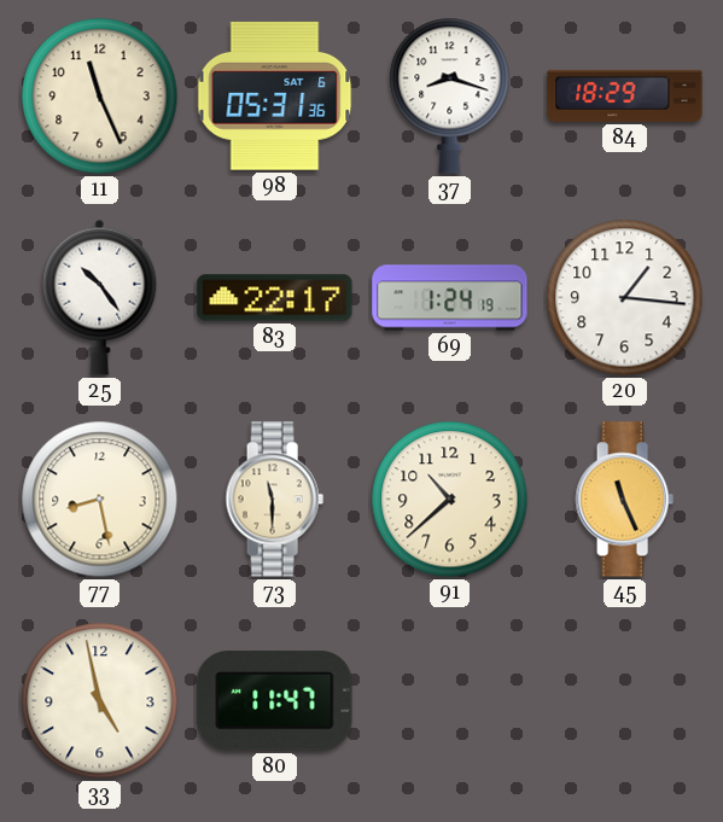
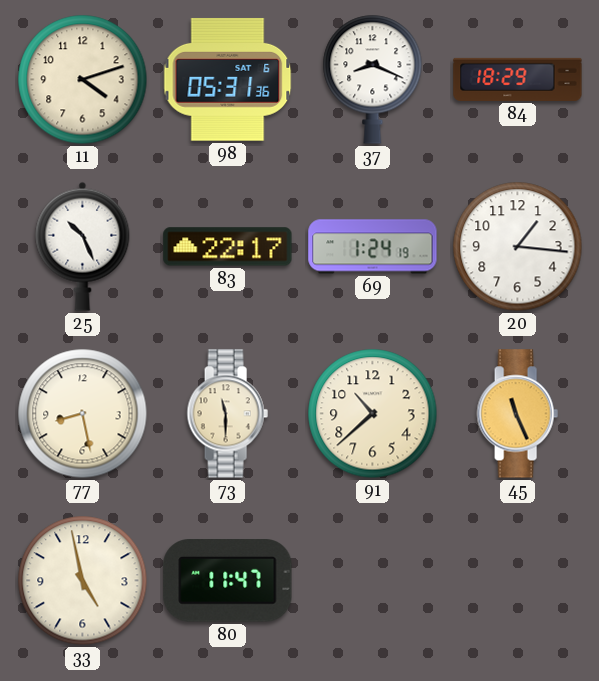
11: 11:26 -> 4:12
37: 8:18 -> 8:19
25: 10:24 -> 10:26
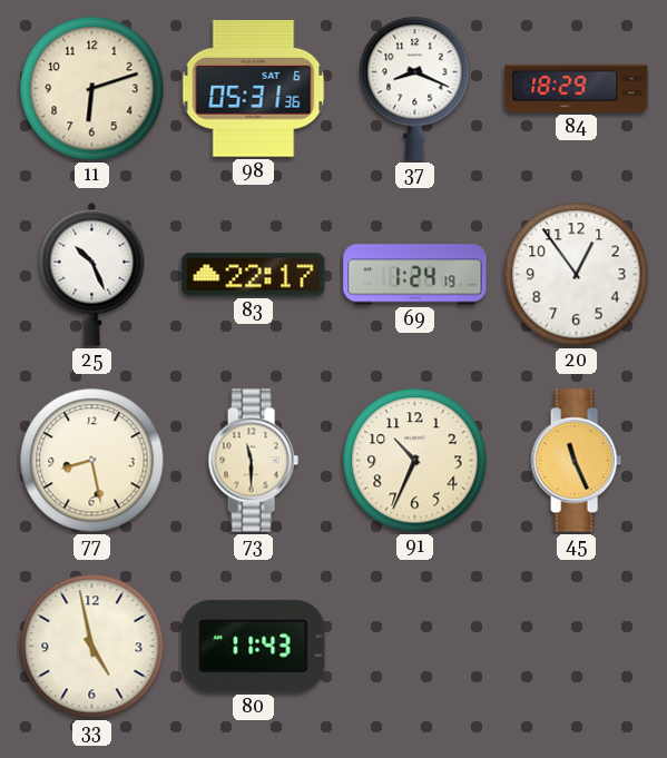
11: 4:12 -> 6:12
20: 1:16 -> 12:54
91: 10:38 -> 10:34
80: 11:47 -> 11:43
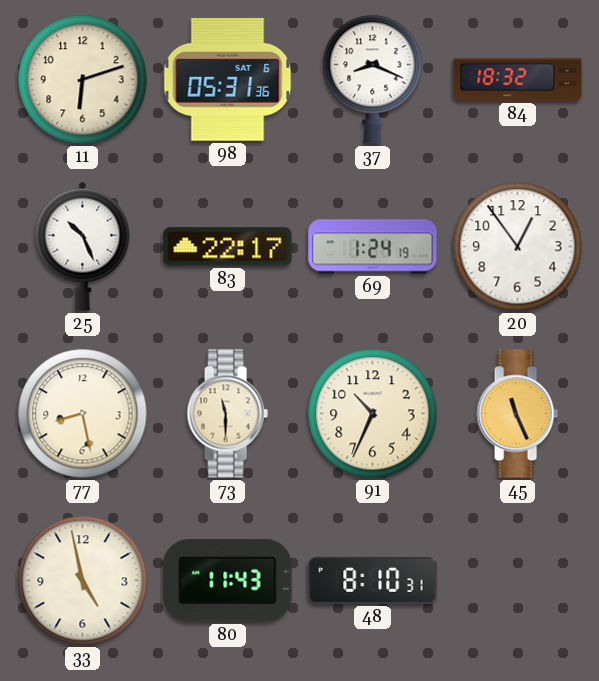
84: 18:29 -> 18:32
48: none -> 8:10
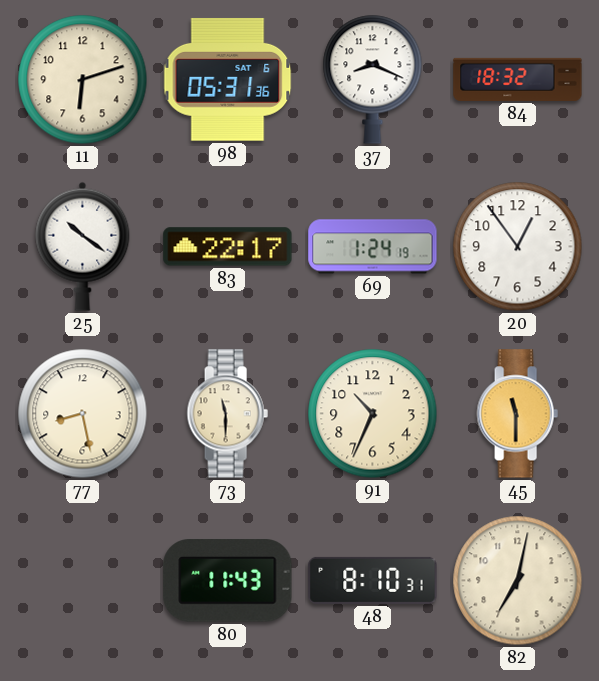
25: 10:26 -> 10:21
45: 11:26 -> 11:30
33: 4:58 -> none
82: none -> 7:02
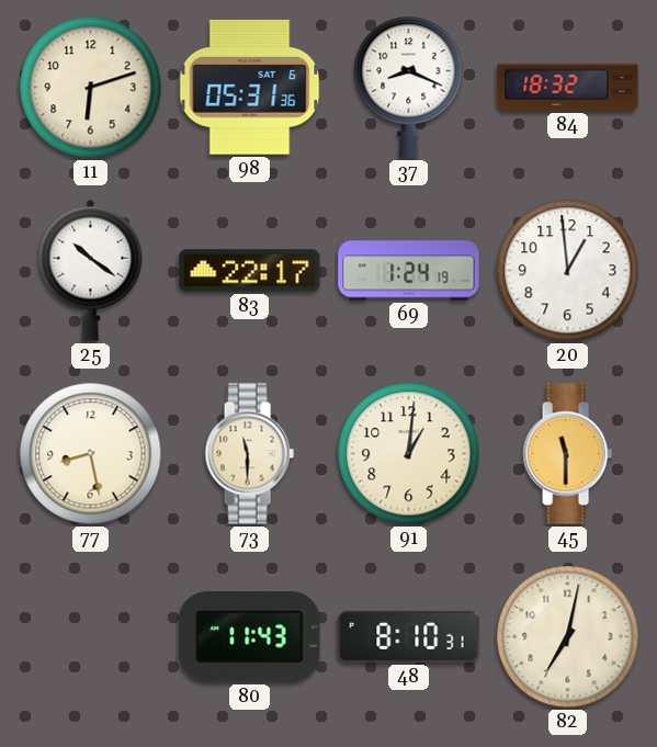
20: 12:54 -> 12:59
91: 10:34 -> 1:01
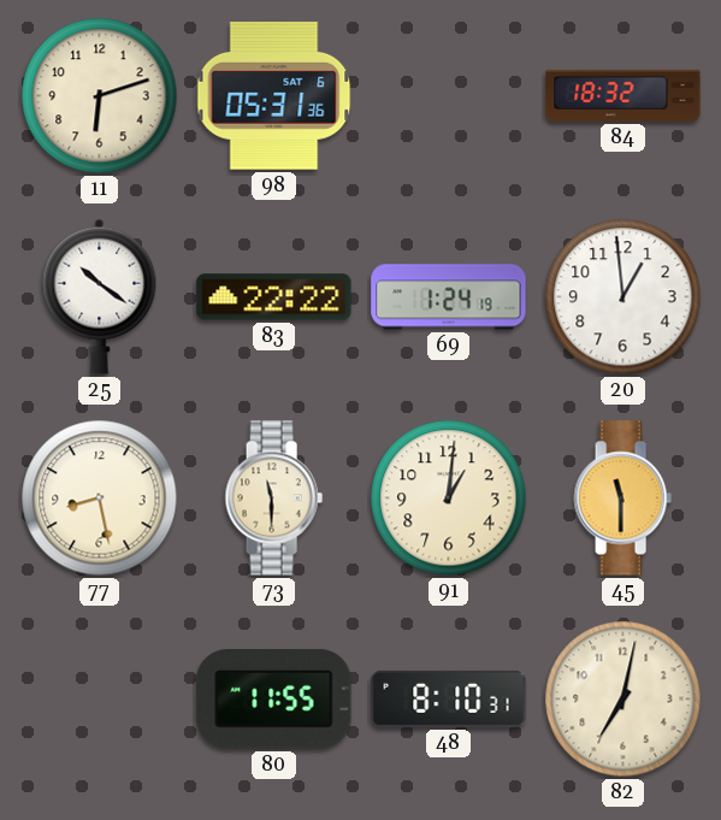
37: 8:19 -> none
83: 22:17 -> 22:22
80: 11:43 -> 11:55
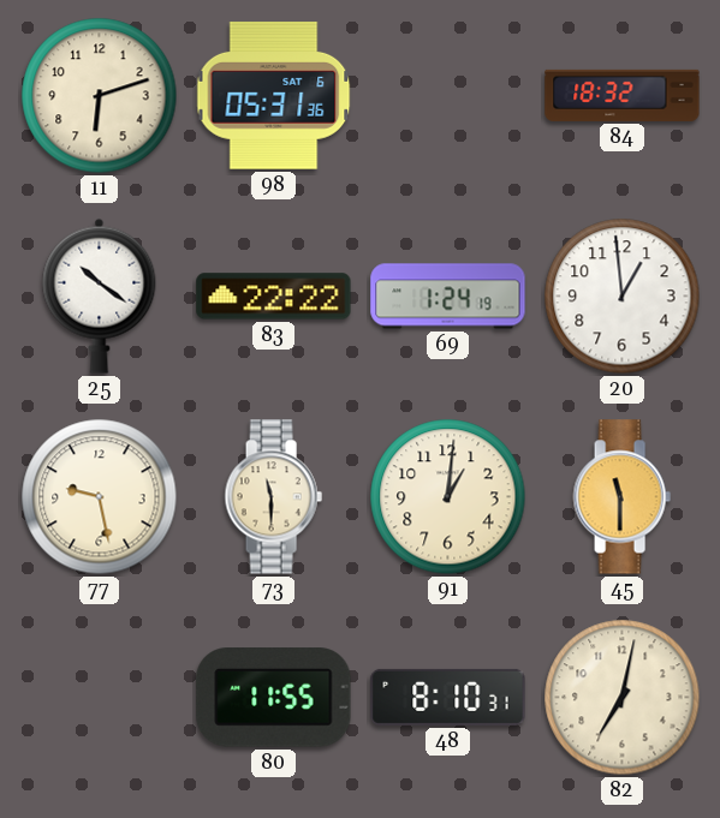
77: 8:28 -> 9:28
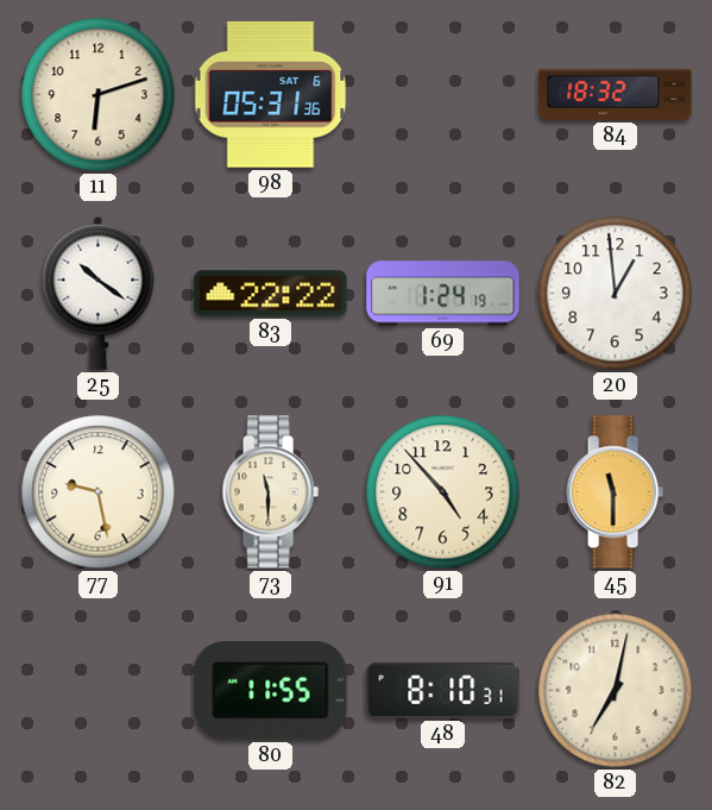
91: 1:01 -> 4:53
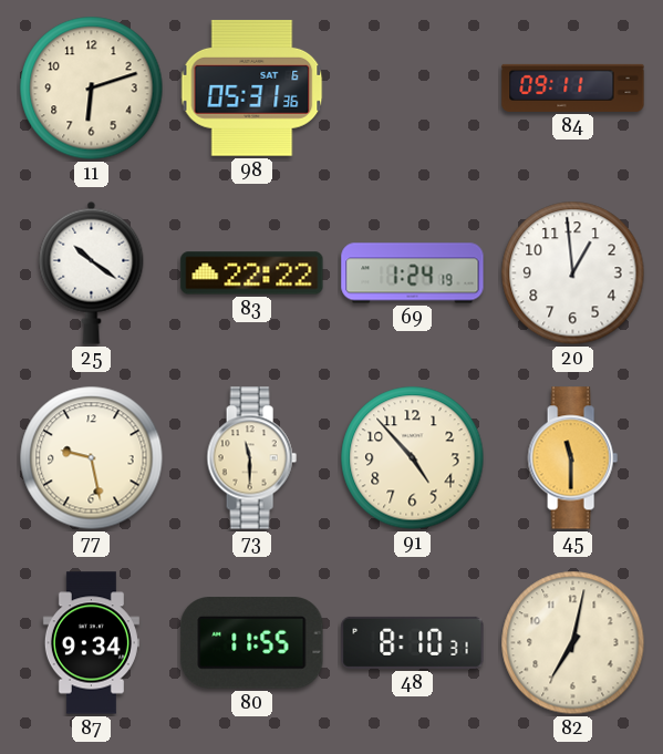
84: 18:32 -> 09:11
87: none -> 9:34
